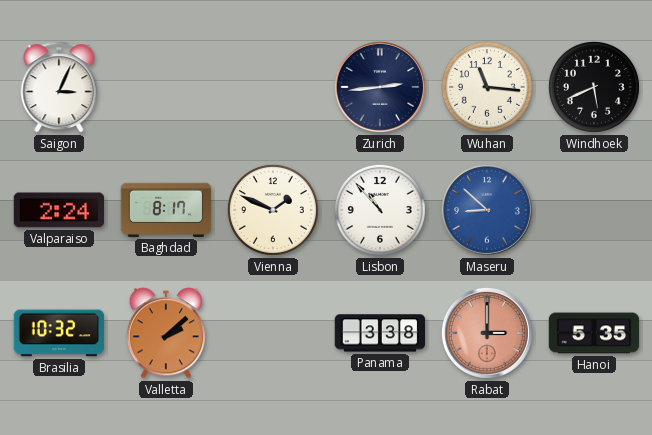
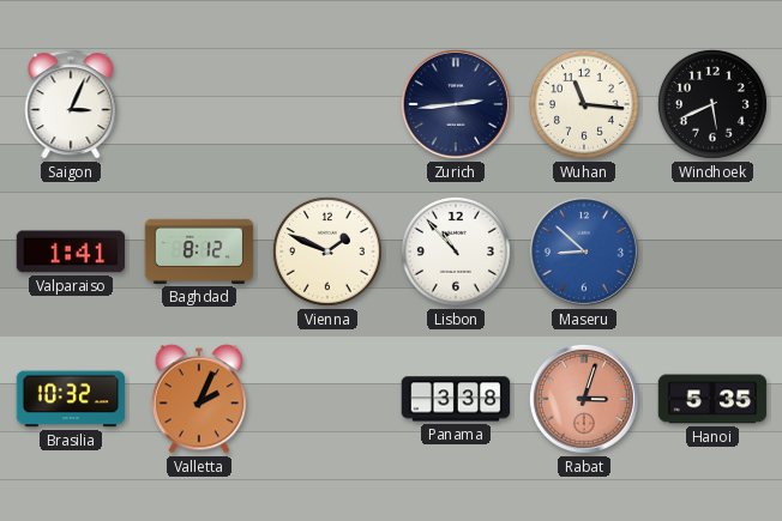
Valparaiso: 2:24 -> 1:41
Baghdad: 8:17 -> 8:12
Valletta: 2:08 -> 2:04
Rabat: 3:00 -> 3:03
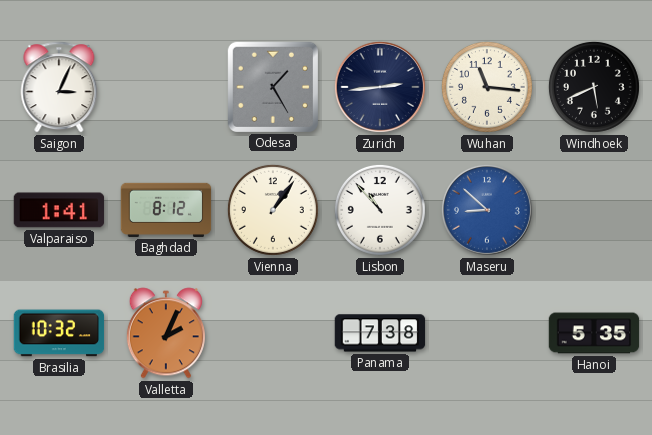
Odesa: none -> 1:25
Vienna: 1:49 -> 1:06
Panama: 3:38 -> 7:38
Rabat: 3:03 -> none
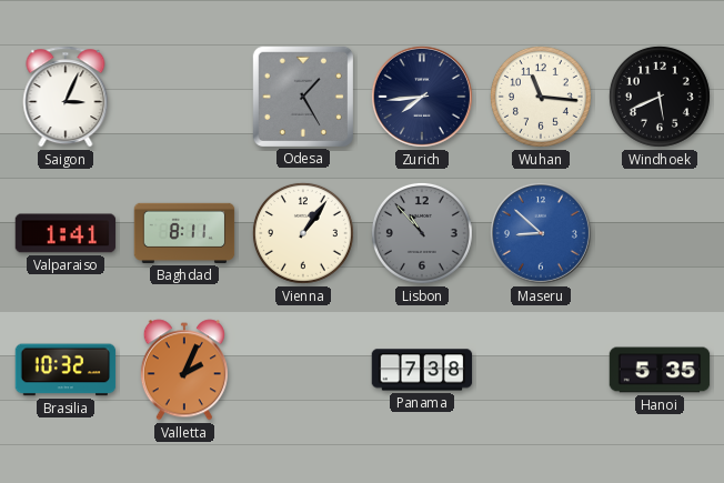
Zurich: 2:44 -> 7:44
Baghdad: 8:12 -> 8:11
Lisbon dial: white -> grey
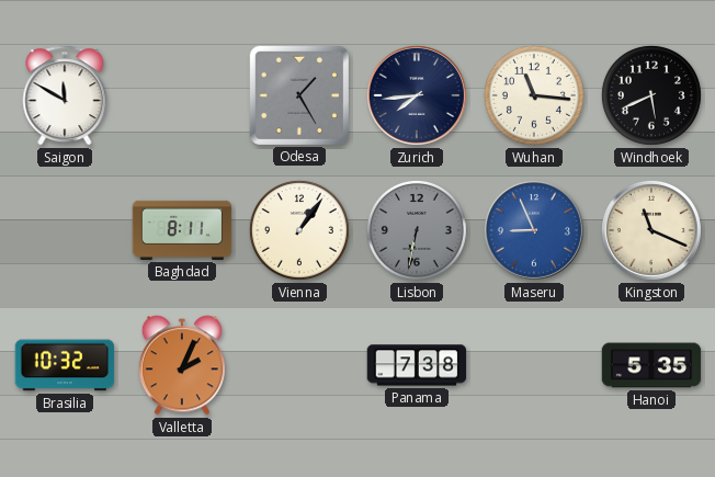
Saigon: 3:04 -> 11:50
Valparaiso: 1:41 -> none
Lisbon: 10:53 -> 6:32
Maseru: 8:52 -> 8:56
Kingston: none -> 11:19
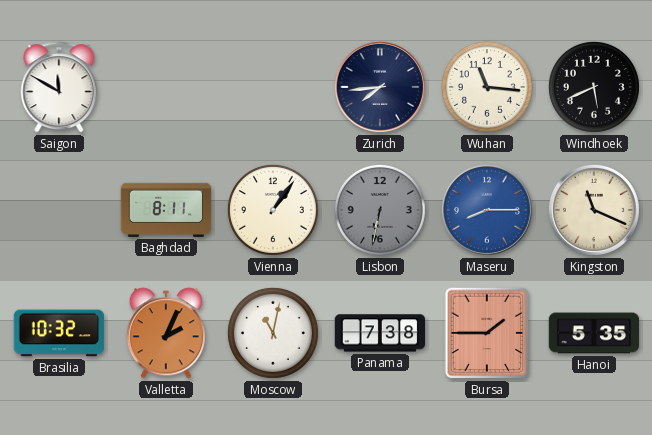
Odesa: 1:25 -> none
Maseru: 8:56 -> 8:15
Moscow: none -> 11:02
Bursa: none -> 1:45
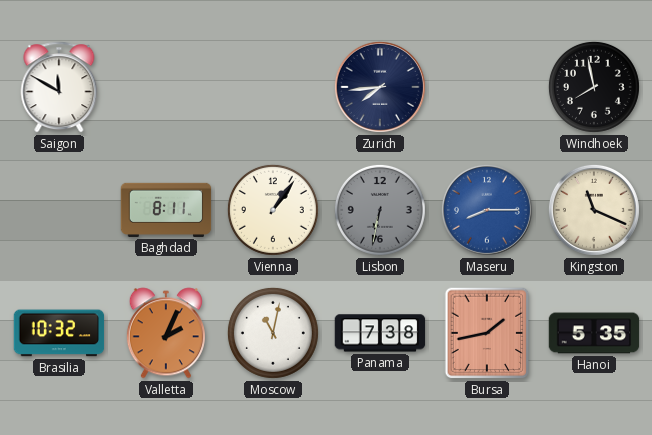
Wuhan: 11:16 -> none
Windhoek: 5:41 -> 7:58
Bursa: 1:45 -> 1:43
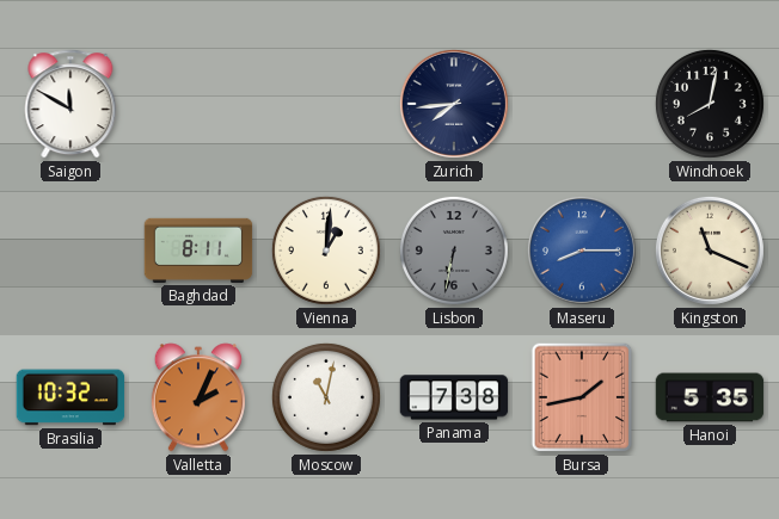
Windhoek: 7:58 -> 8:02
Vienna: 1:06 -> 1:01
